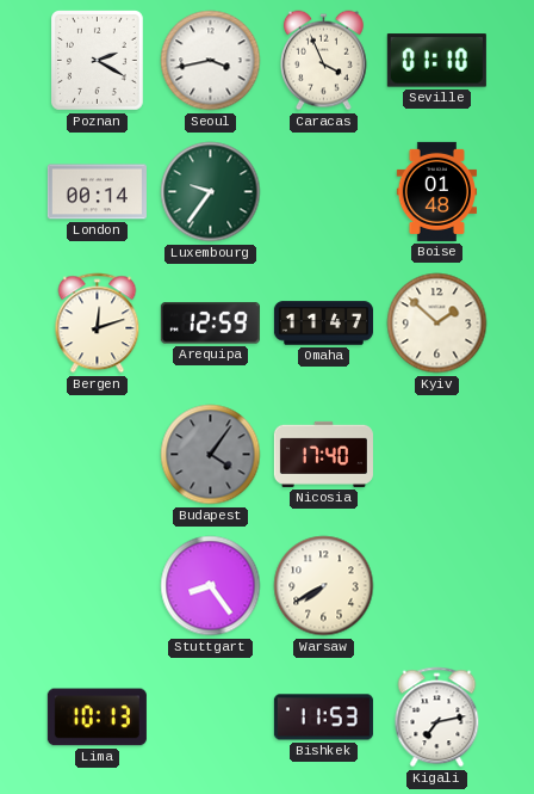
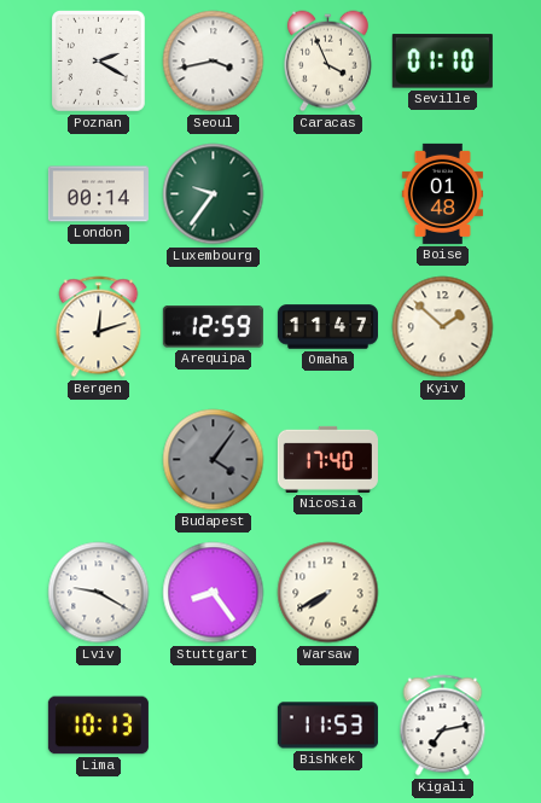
Lviv: none -> 9:20
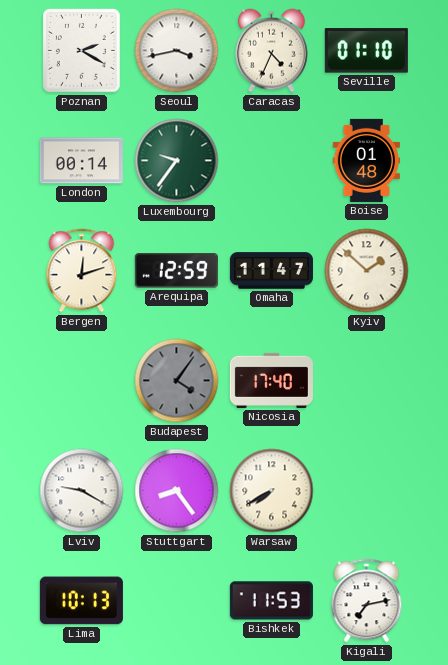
Caracas: 3:56 -> 4:34
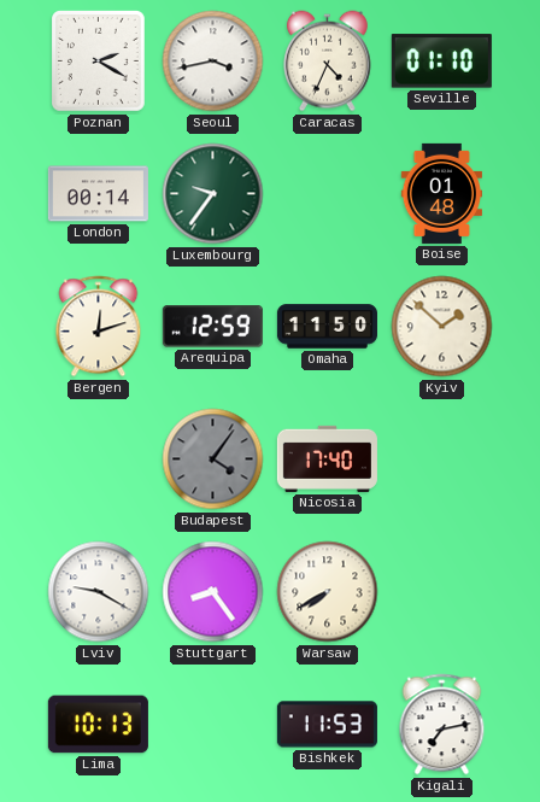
Omaha: 11:47 -> 11:50
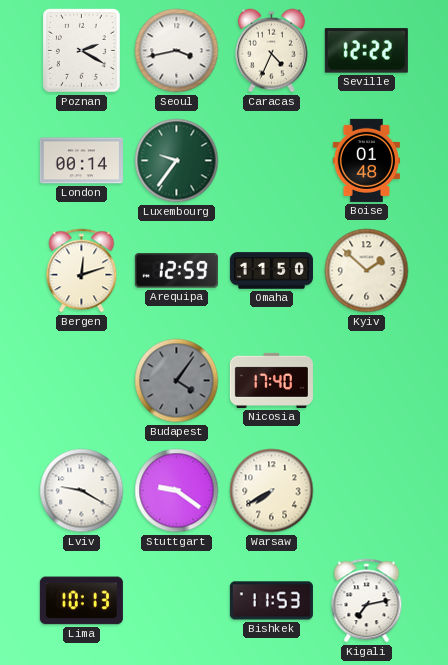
Seville: 01:10 -> 12:22
Stuttgart: 8:24 -> 9:21
